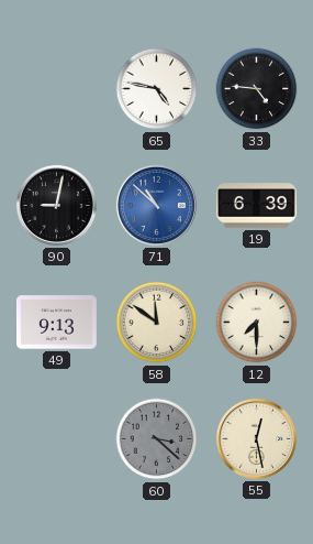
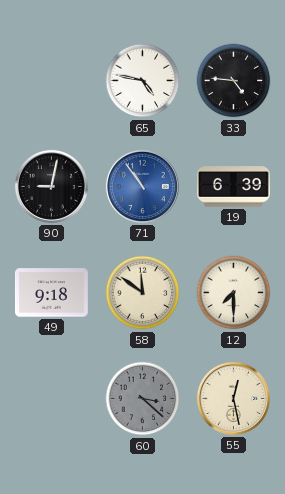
71: 10:52 -> 10:54
49: 9:13 -> 9:18
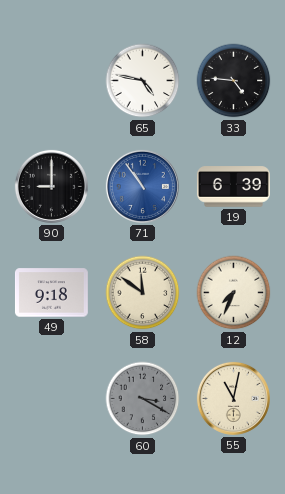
90: 9:02 -> 9:00
12: 7:30 -> 7:34
60: 3:22 -> 3:20
55: 12:28 -> 11:02
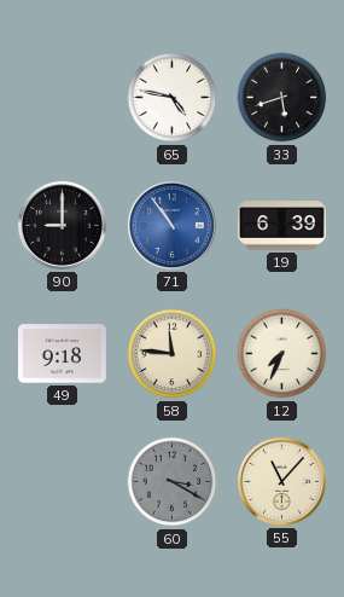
33: 4:46 -> 5:42
58: 11:51 -> 11:46
55: 11:02 -> 11:07
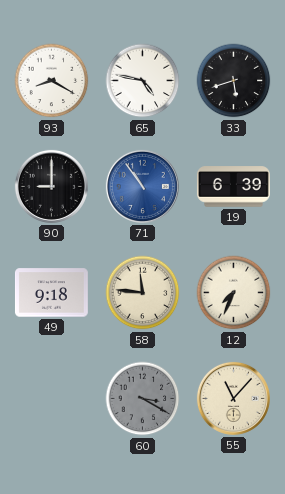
93: none -> 8:20
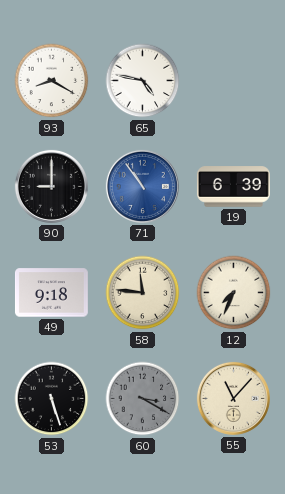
33: 5:42 -> none
53: none -> 5:27
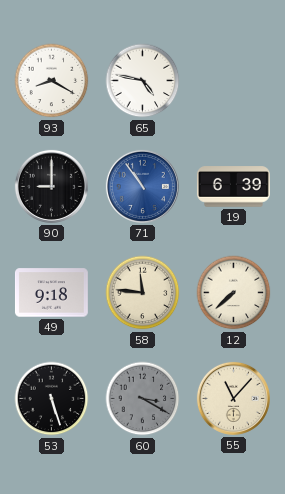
12: 7:34 -> 7:38
